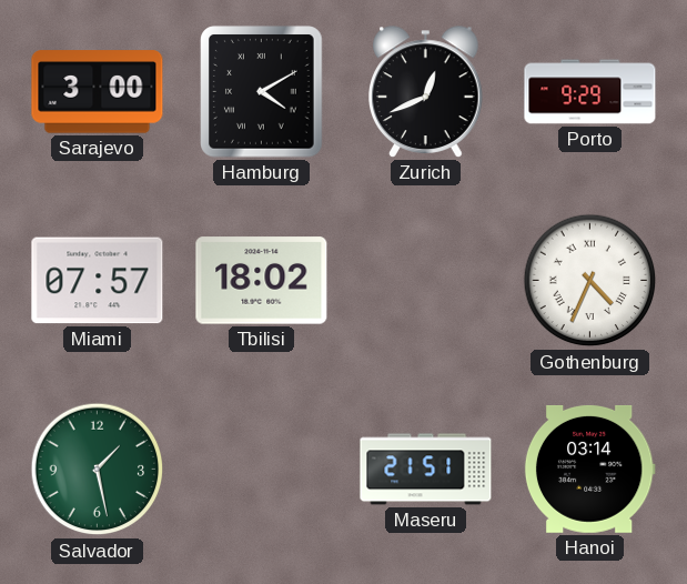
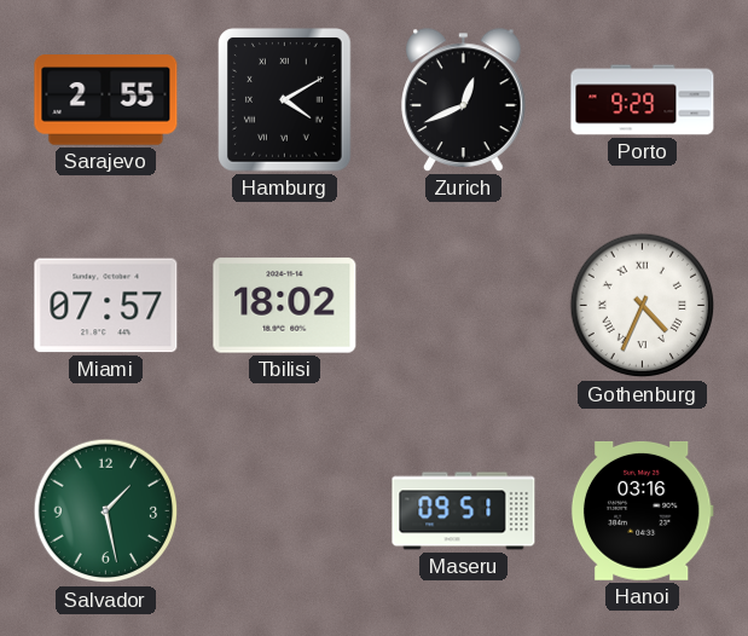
Sarajevo: 3:00 -> 2:55
Maseru: 21:51 -> 09:51
Hanoi: 03:14 -> 03:16
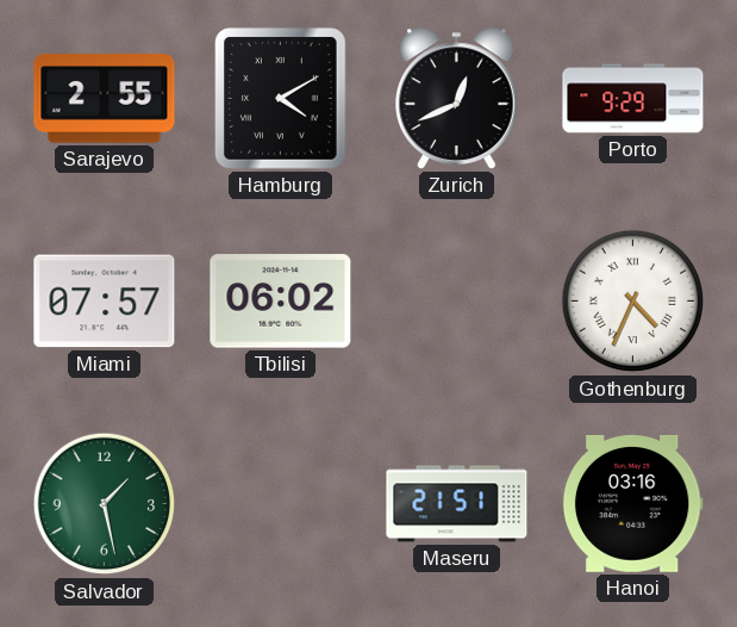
Tbilisi: 18:02 -> 06:02
Maseru: 09:51 -> 21:51
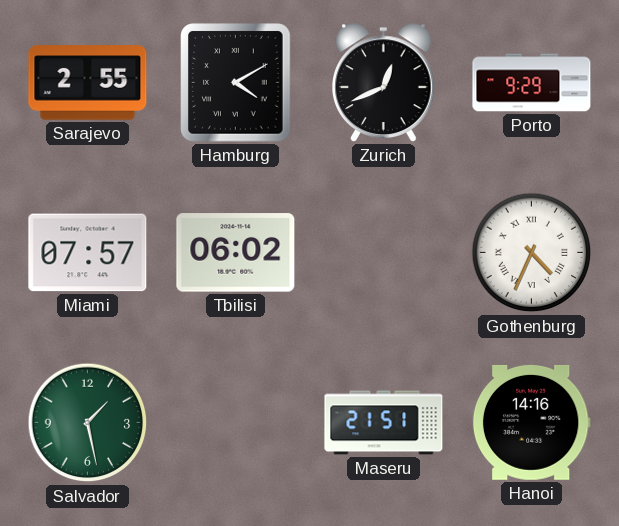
Hanoi: 03:16 -> 14:16
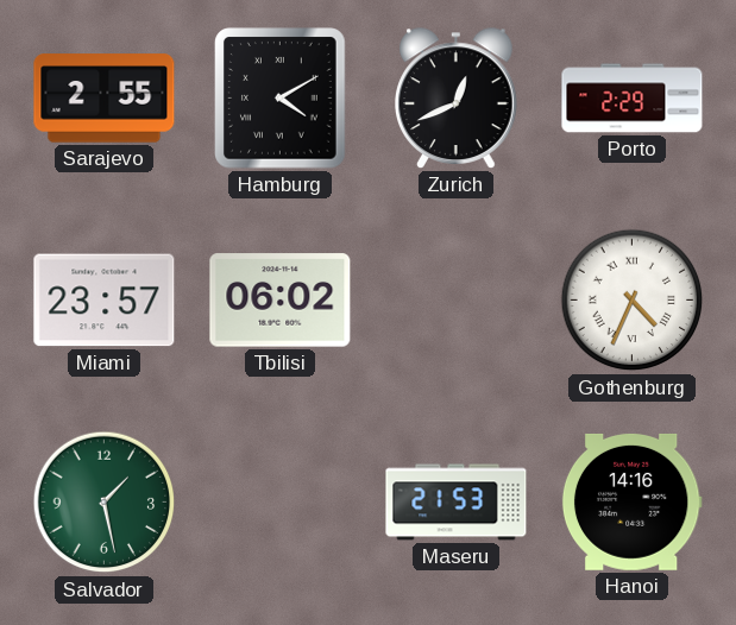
Porto: 9:29 -> 2:29
Miami: 07:57 -> 23:57
Maseru: 21:51 -> 21:53
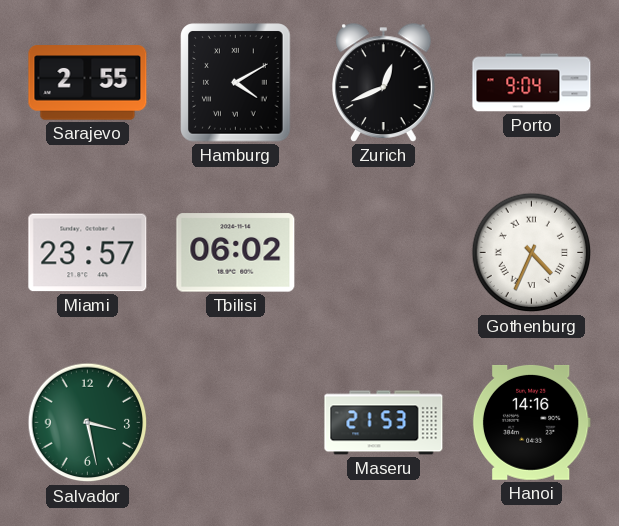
Porto: 2:29 -> 9:04
Salvador: 1:28 -> 3:28
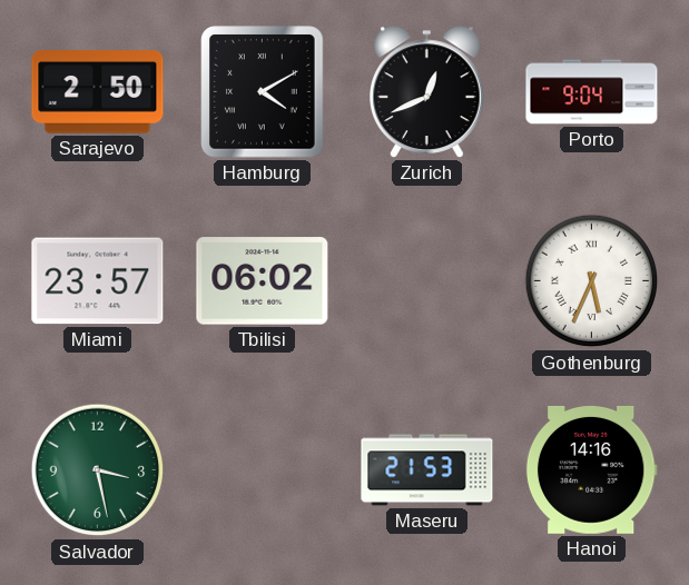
Sarajevo: 2:55 -> 2:50
Gothenburg: 4:34 -> 5:34
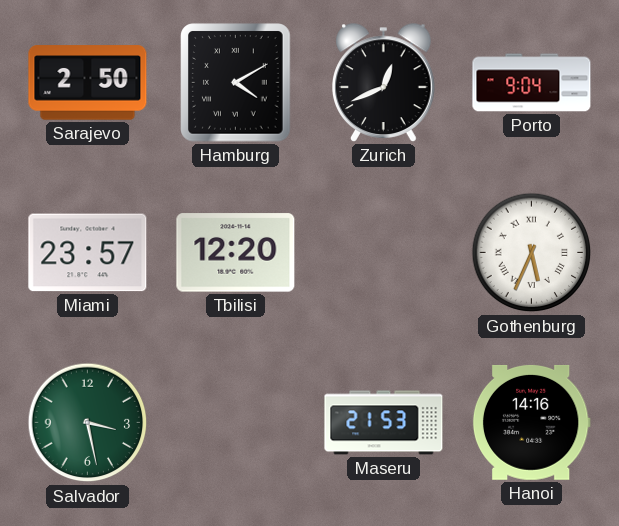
Tbilisi: 06:02 -> 12:20
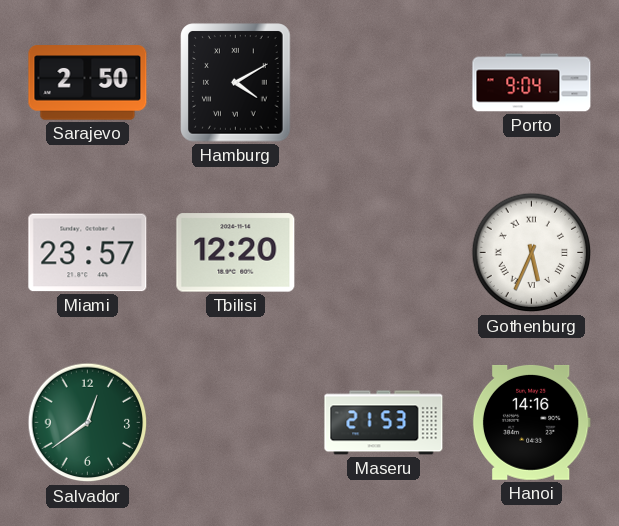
Zurich: 12:41 -> none
Salvador: 3:28 -> 12:39
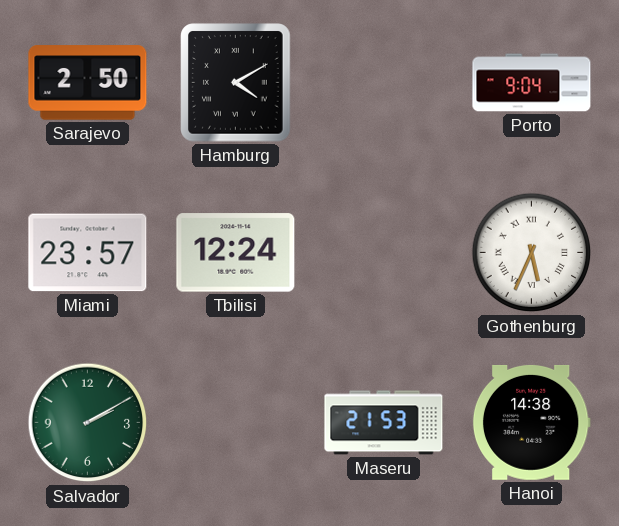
Tbilisi: 12:20 -> 12:24
Salvador: 12:39 -> 2:10
Hanoi: 14:16 -> 14:38
